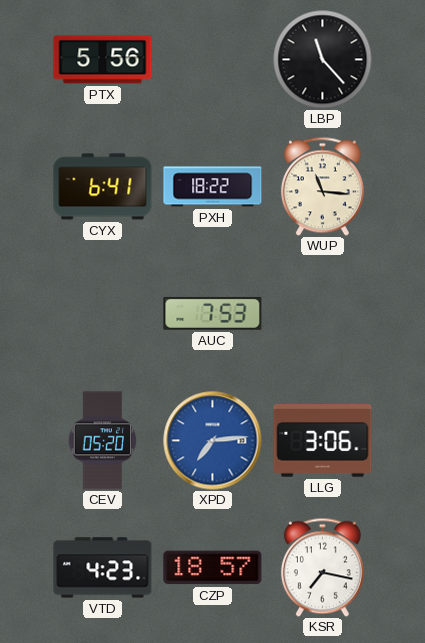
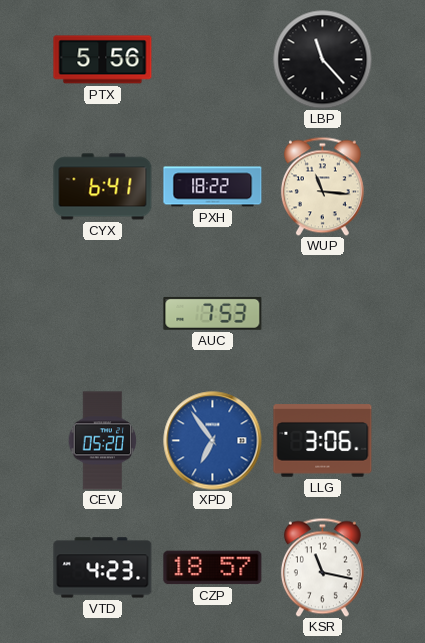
XPD: 7:14 -> 6:54
KSR: 7:17 -> 11:17
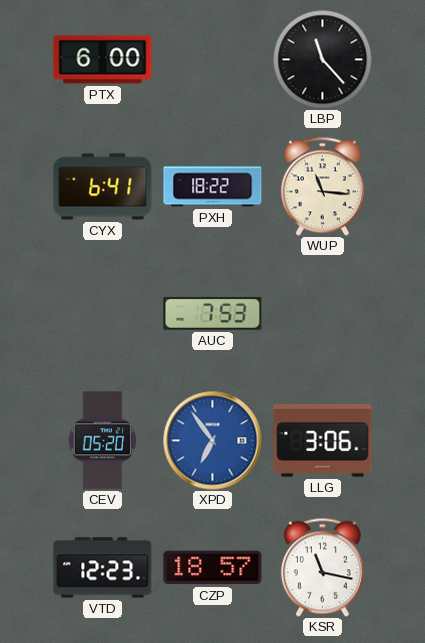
PTX: 5:56 -> 6:00
VTD: 4:23 -> 12:23
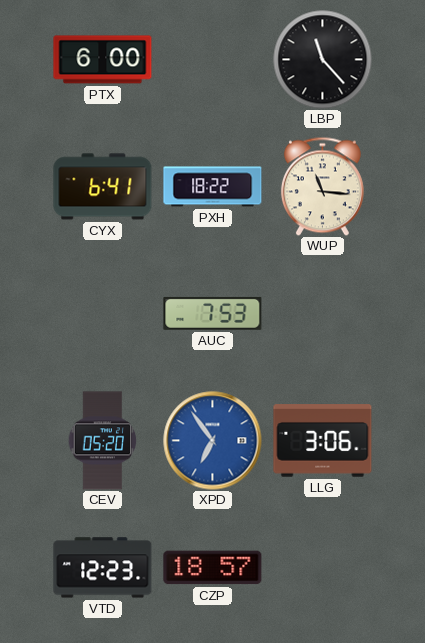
KSR: 11:17 -> none
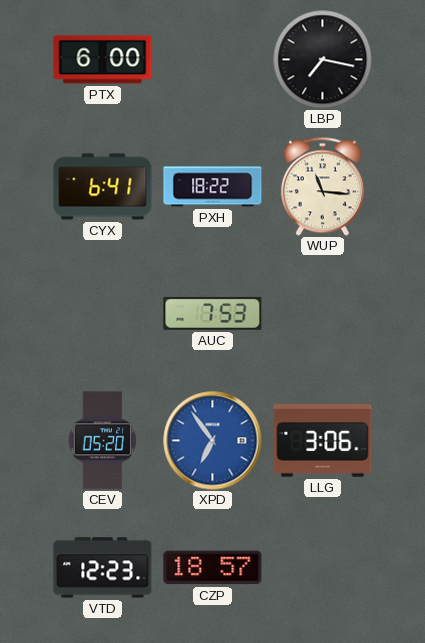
LBP: 11:23 -> 7:17
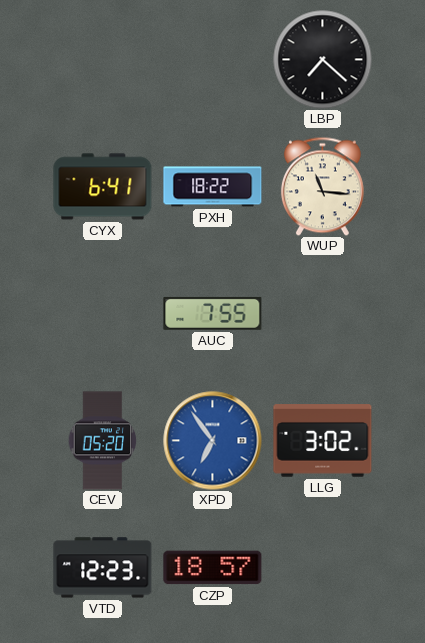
PTX: 6:00 -> none
LBP: 7:17 -> 7:22
AUC: 7:53 -> 7:55
LLG: 3:06 -> 3:02
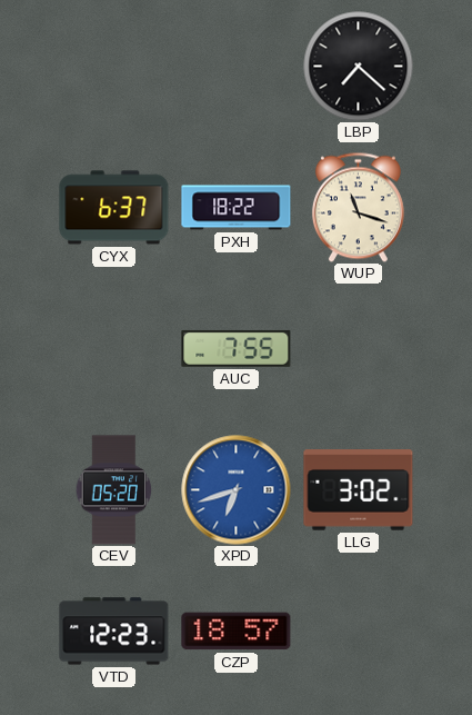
CYX: 6:41 -> 6:37
WUP: 11:16 -> 11:18
XPD: 6:54 -> 6:42
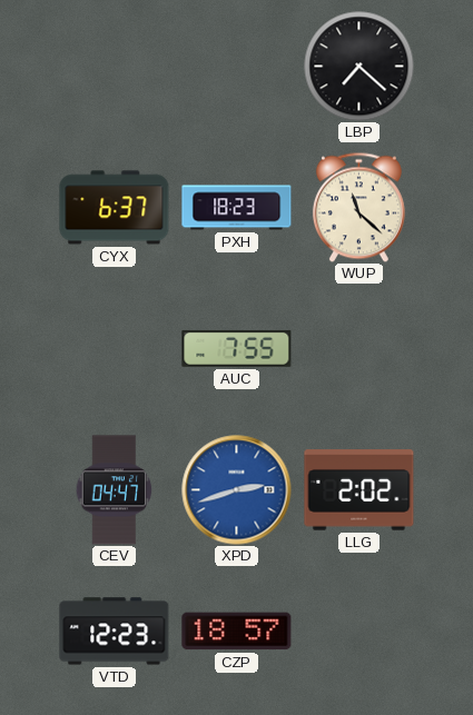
PXH: 18:22 -> 18:23
WUP: 11:18 -> 11:22
CEV: 05:20 -> 04:47
XPD: 6:42 -> 2:42
LLG: 3:02 -> 2:02
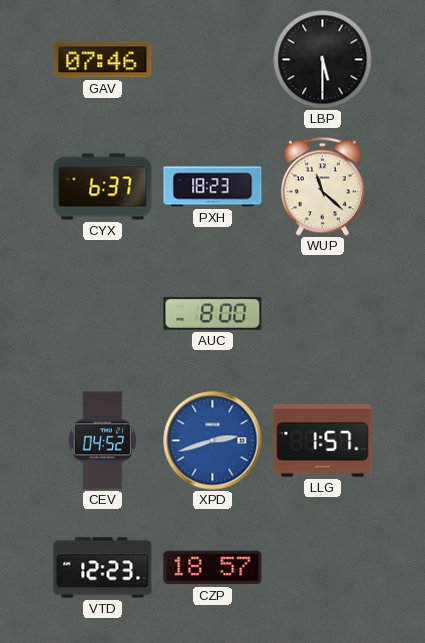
GAV: none -> 07:46
LBP: 7:22 -> 5:30
AUC: 7:55 -> 8:00
CEV: 04:47 -> 04:52
LLG: 2:02 -> 1:57
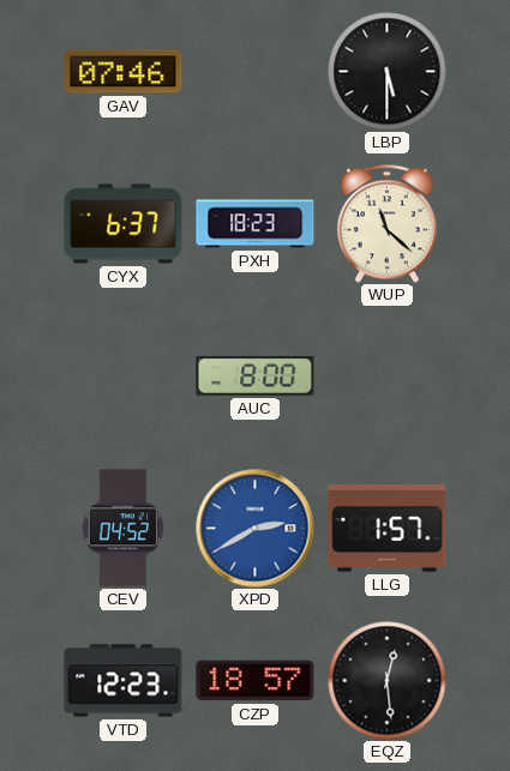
XPD: 2:42 -> 2:40
EQZ: none -> 12:29
